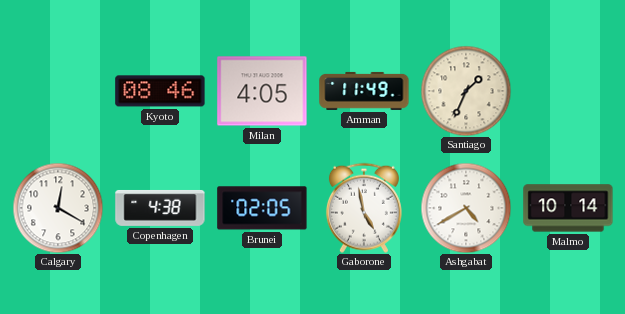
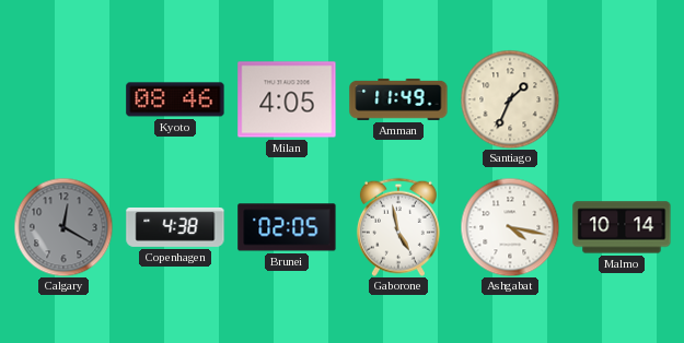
Calgary dial: white -> grey
Ashgabat: 4:40 -> 4:17
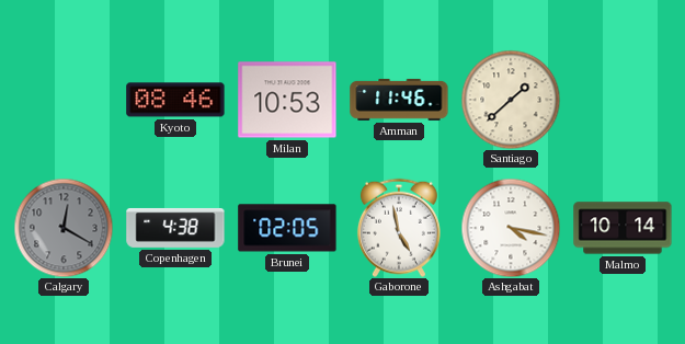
Milan: 4:05 -> 10:53
Amman: 11:49 -> 11:46
Santiago: 1:34 -> 1:38
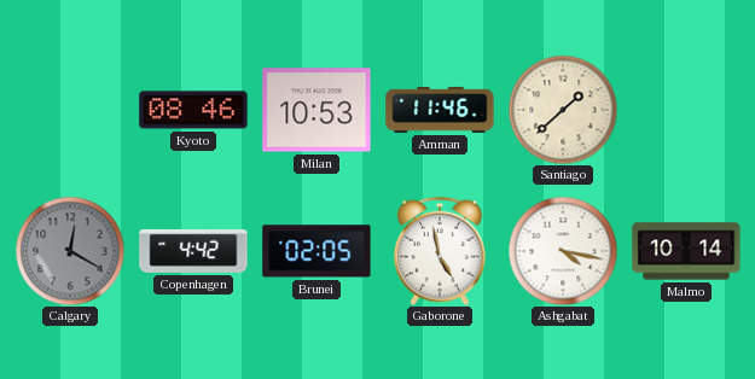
Copenhagen: 4:38 -> 4:42
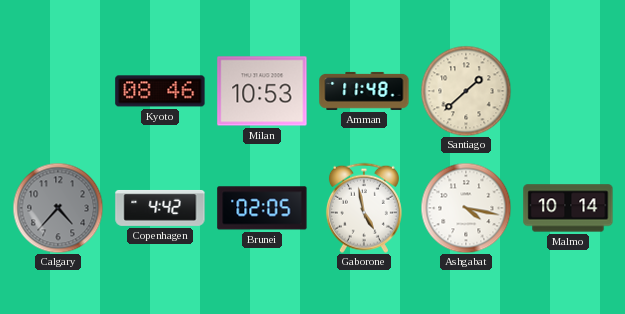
Amman: 11:46 -> 11:48
Calgary: 12:20 -> 4:37
